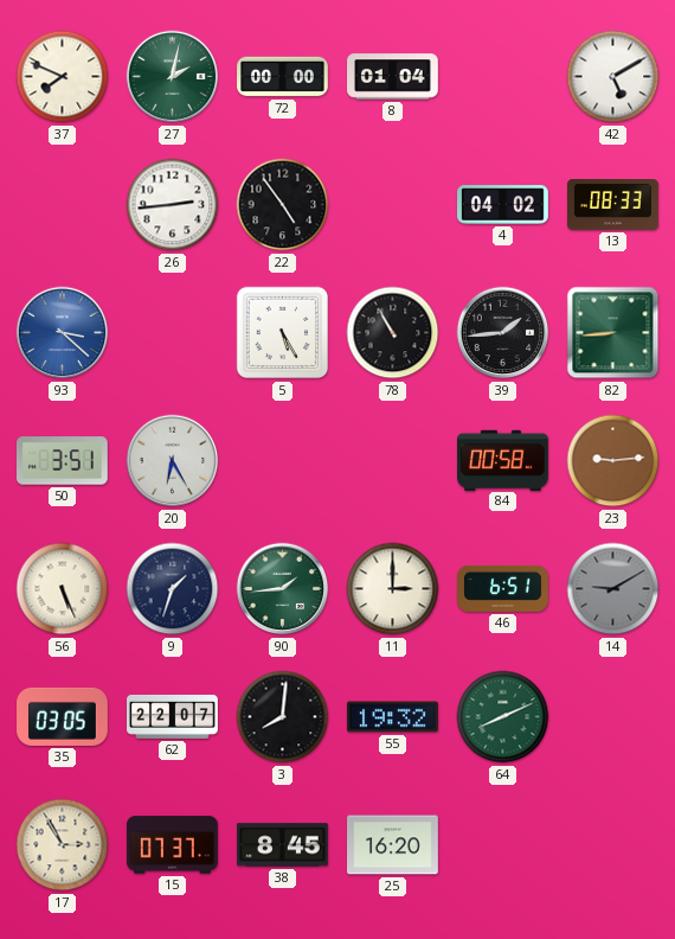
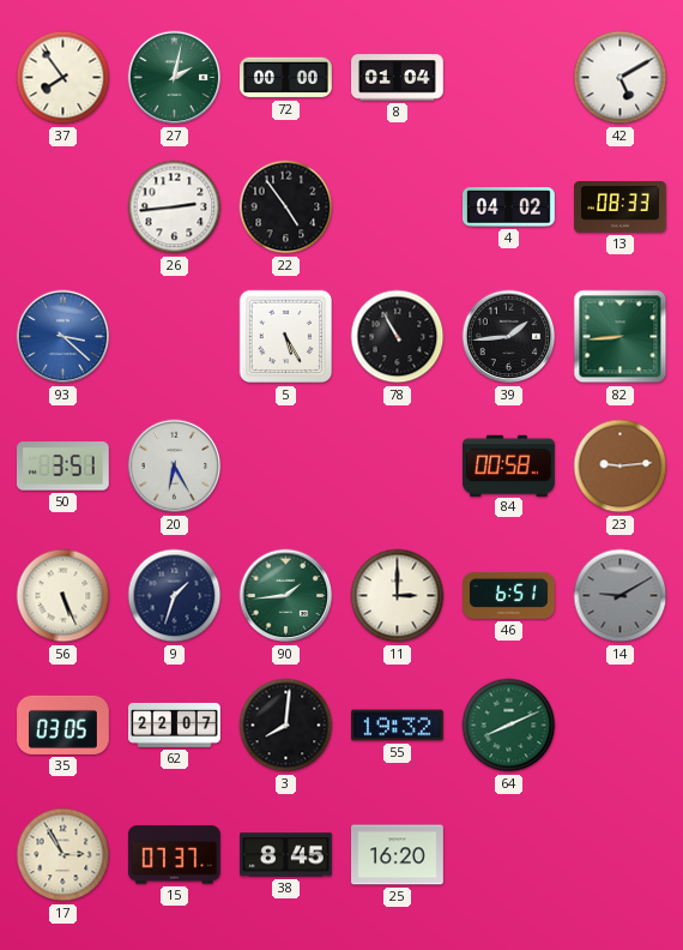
37: 7:49 -> 7:54
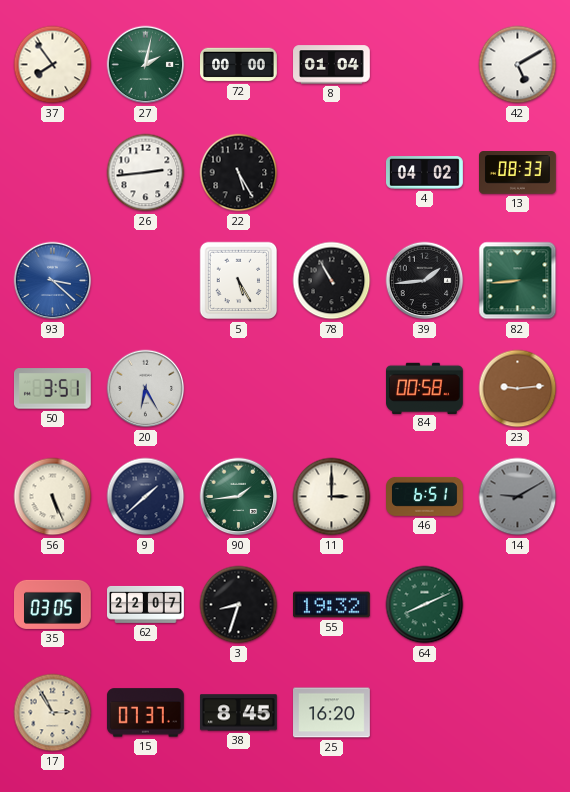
22: 4:54 -> 5:25
9: 1:33 -> 1:38
3: 8:01 -> 8:33
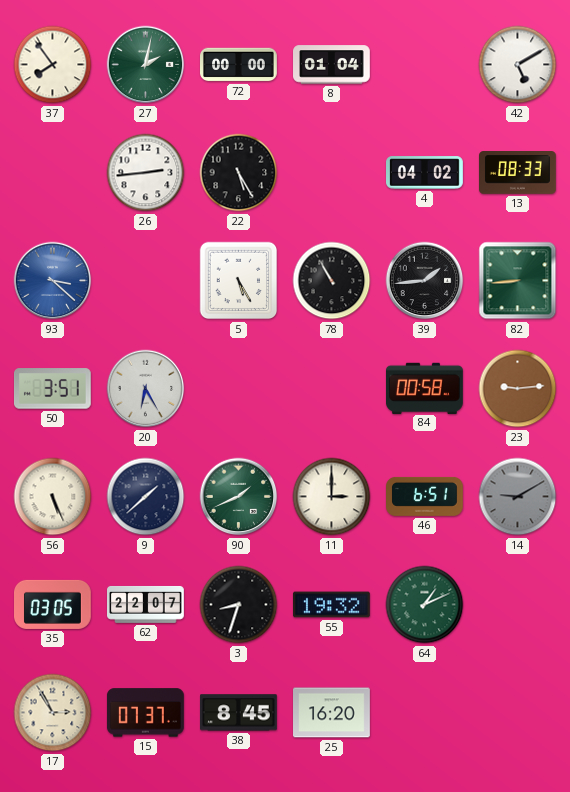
90: 1:44 -> 1:41
64: 8:11 -> 1:11
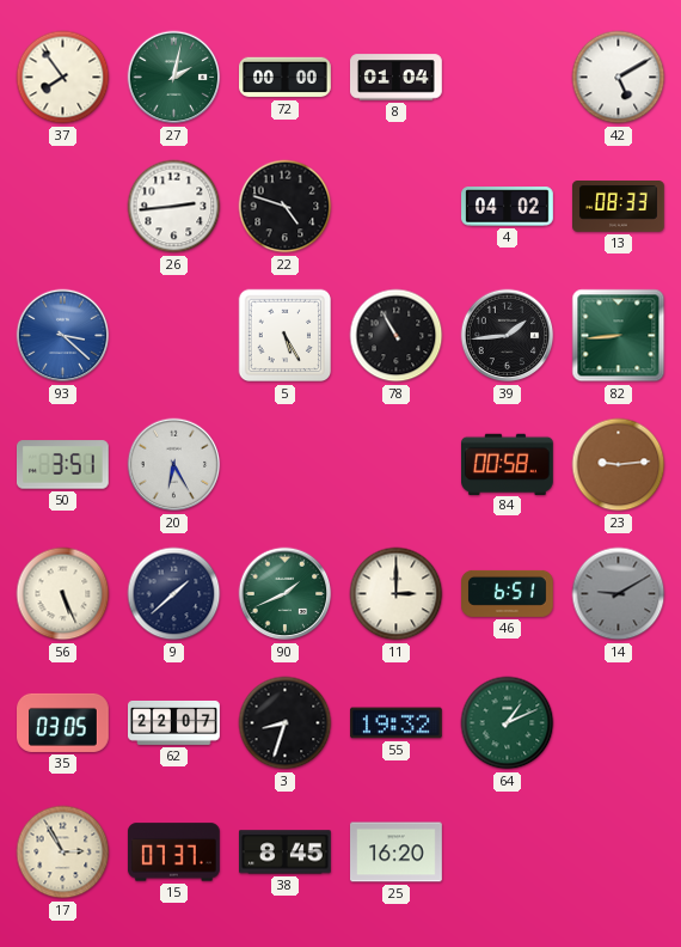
22: 5:25 -> 4:48
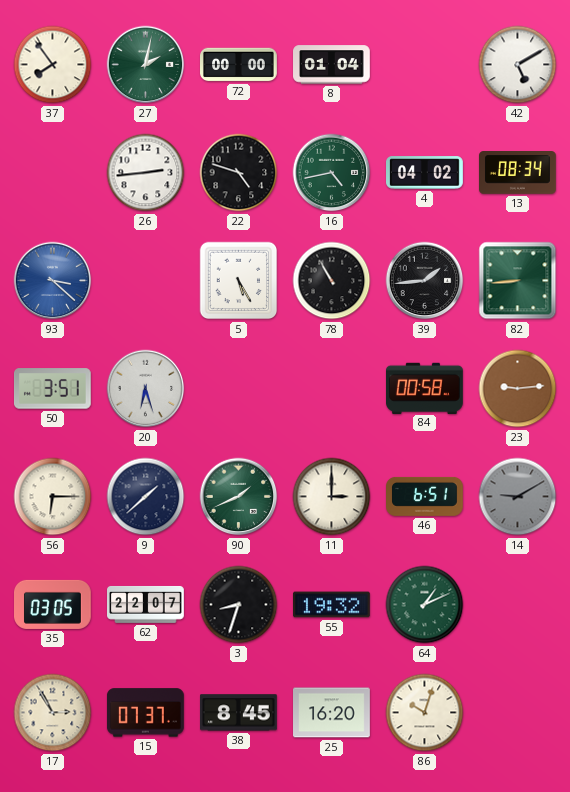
16: none -> 4:43
13: 08:33 -> 08:34
20: 6:25 -> 6:27
56: 5:26 -> 6:15
86: none -> 10:03
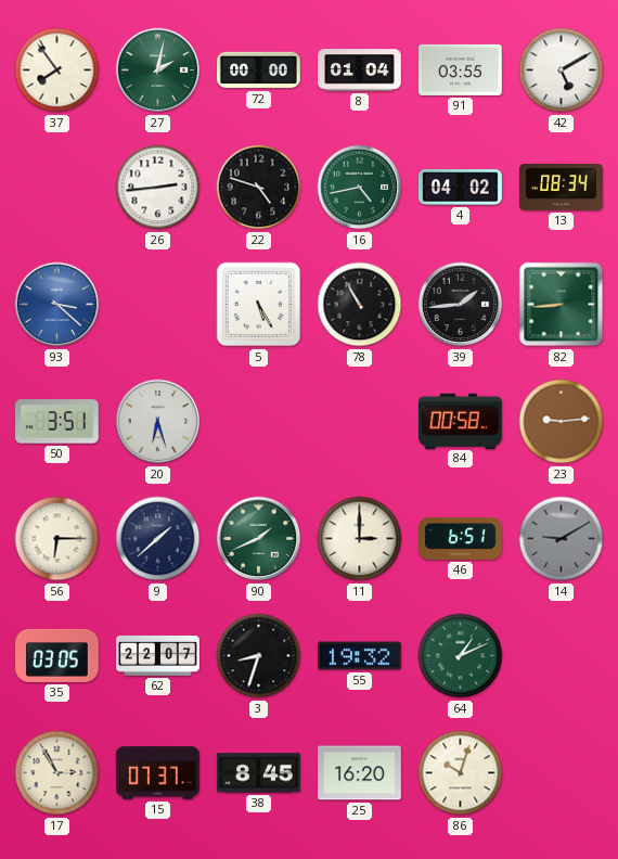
91: none -> 03:55
